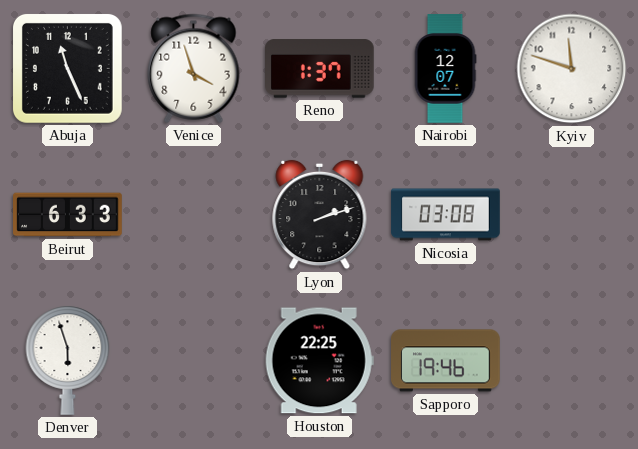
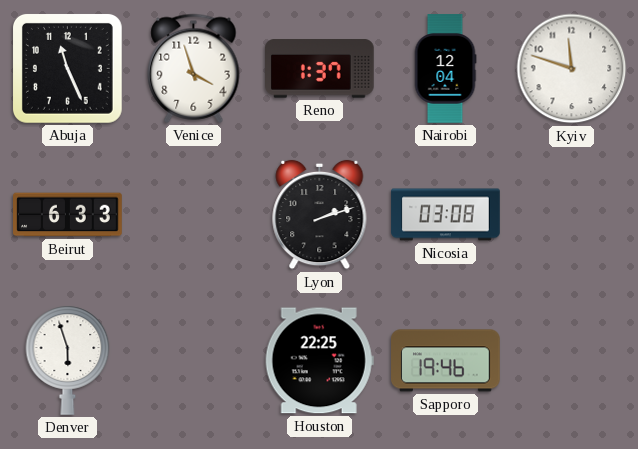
Nairobi: 12:07 -> 12:04
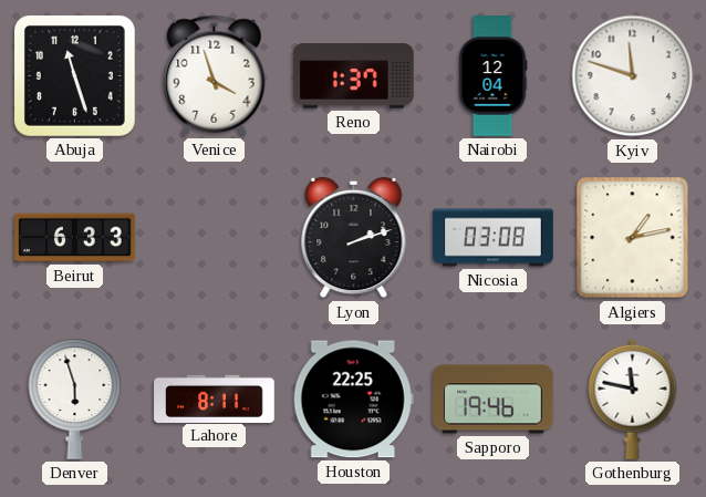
Abuja: 11:26 -> 11:27
Algiers: none -> 1:13
Lahore: none -> 8:11
Gothenburg: none -> 11:47
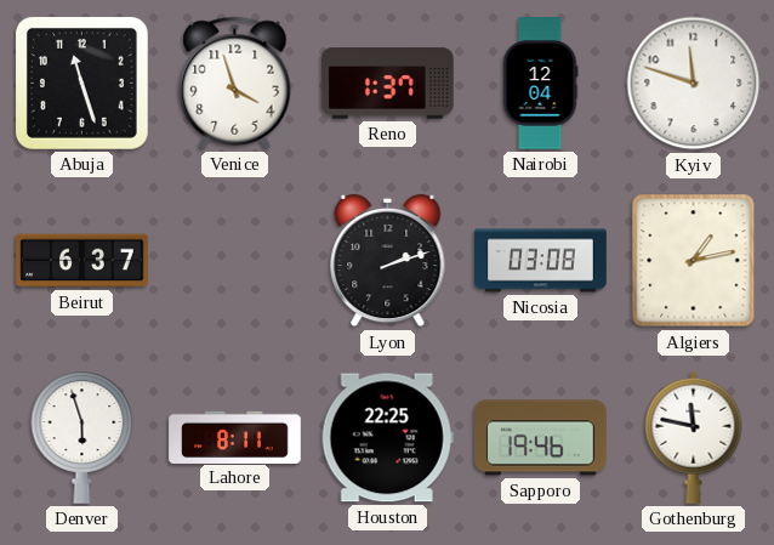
Beirut: 6:33 -> 6:37
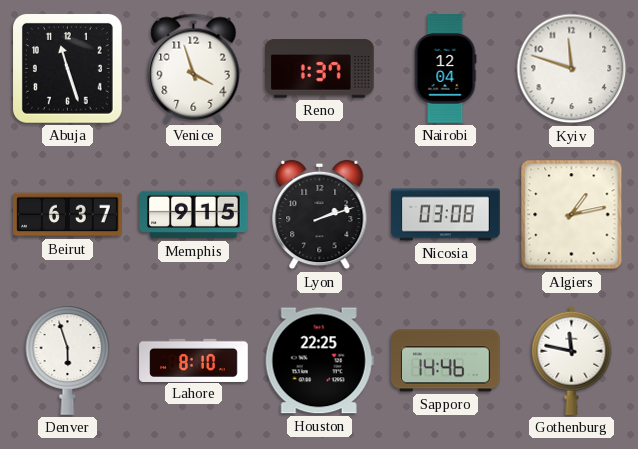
Memphis: none -> 9:15
Lahore: 8:11 -> 8:10
Sapporo: 19:46 -> 14:46
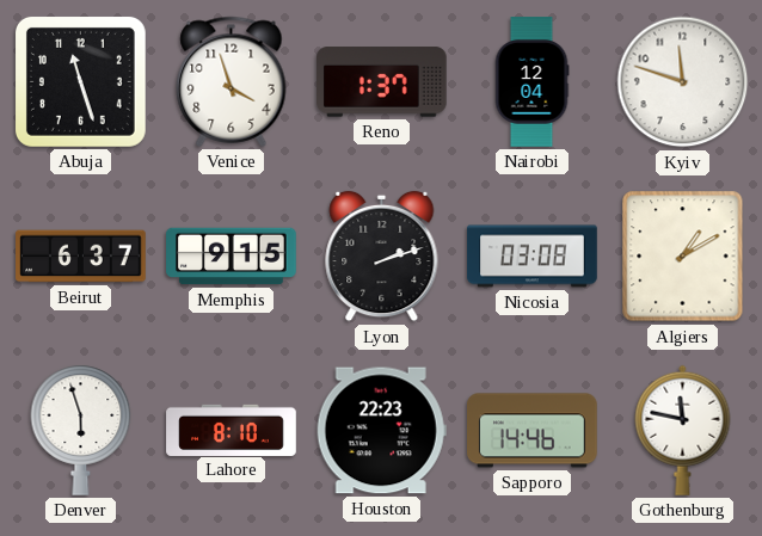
Algiers: 1:13 -> 1:10
Houston: 22:25 -> 22:23
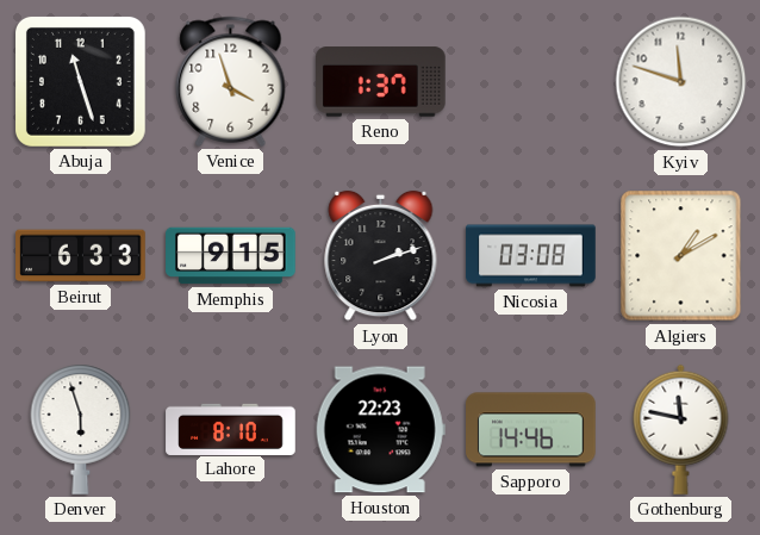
Nairobi: 12:04 -> none
Beirut: 6:37 -> 6:33
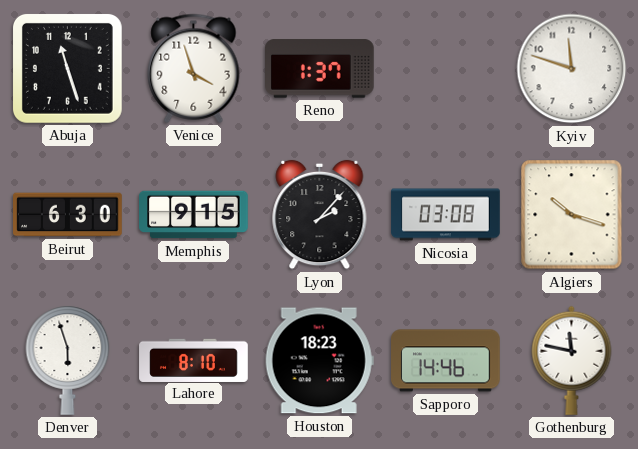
Beirut: 6:33 -> 6:30
Lyon: 2:12 -> 2:07
Algiers: 1:10 -> 10:18
Houston: 22:23 -> 18:23
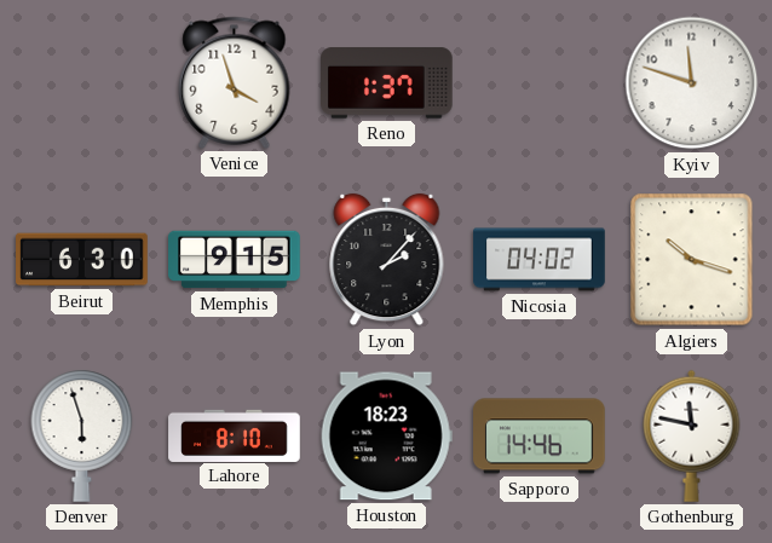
Abuja: 11:27 -> none
Nicosia: 03:08 -> 04:02
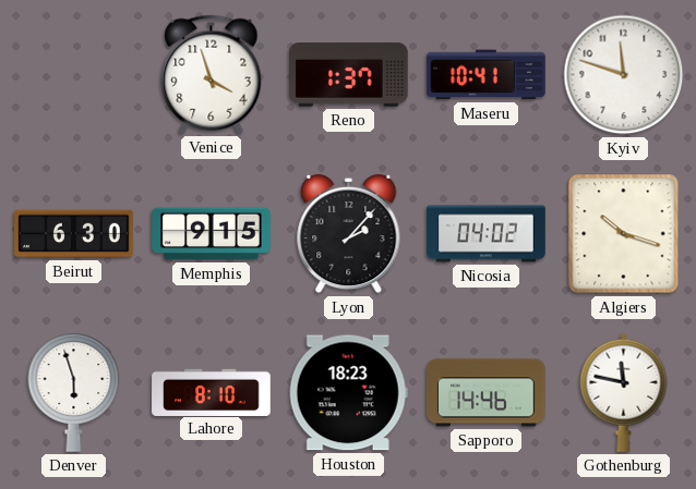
Maseru: none -> 10:41
